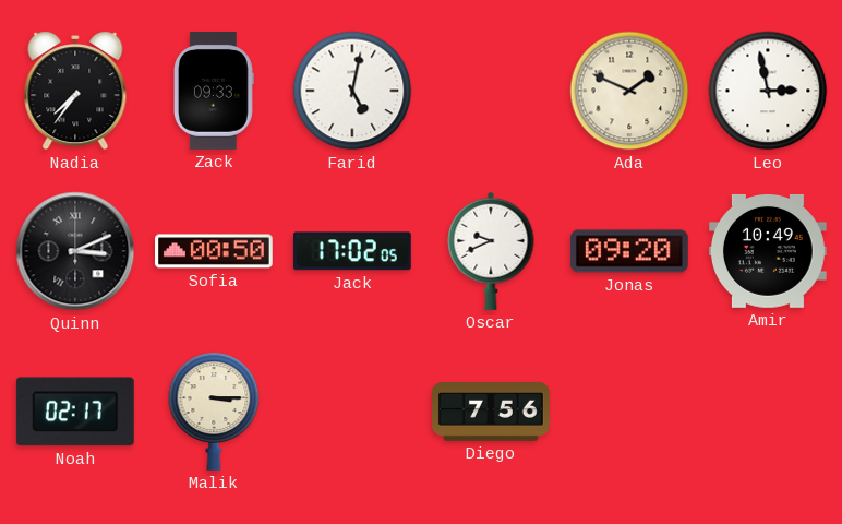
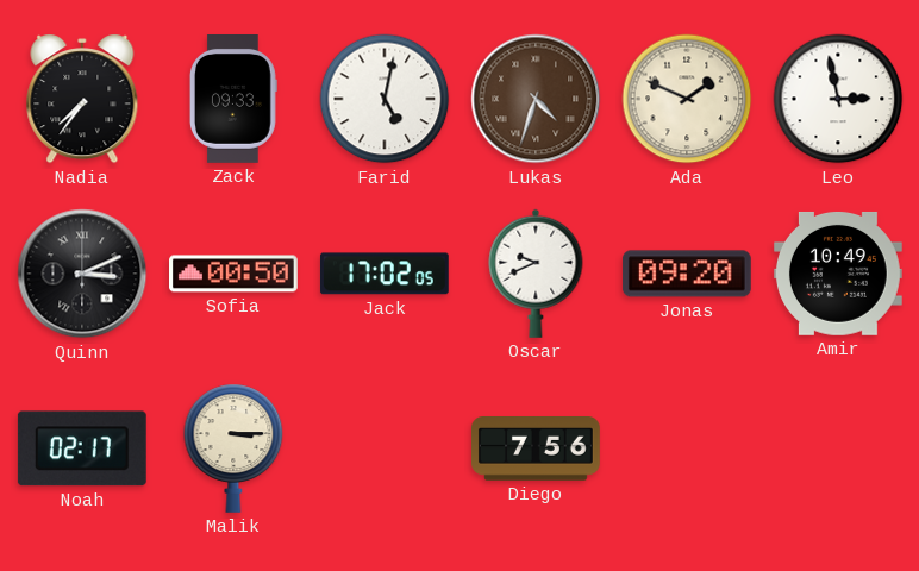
Lukas: none -> 4:33
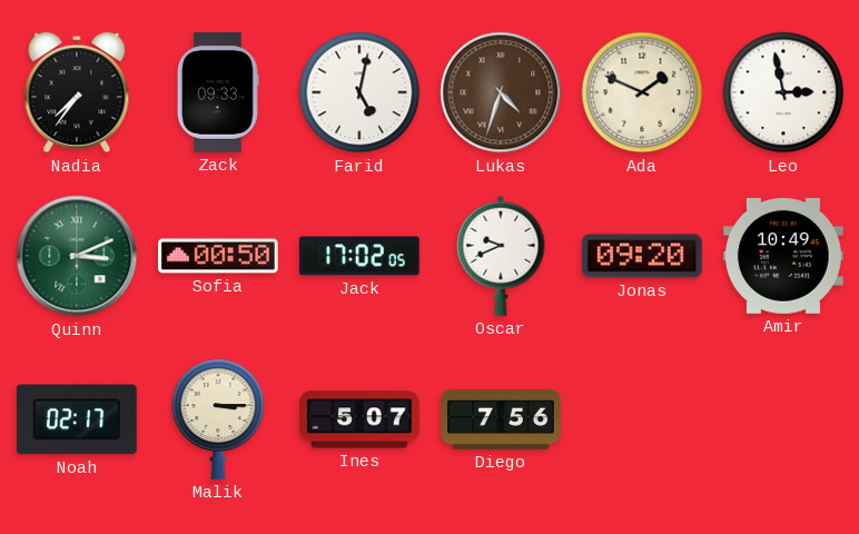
Quinn dial: black -> green
Ines: none -> 5:07
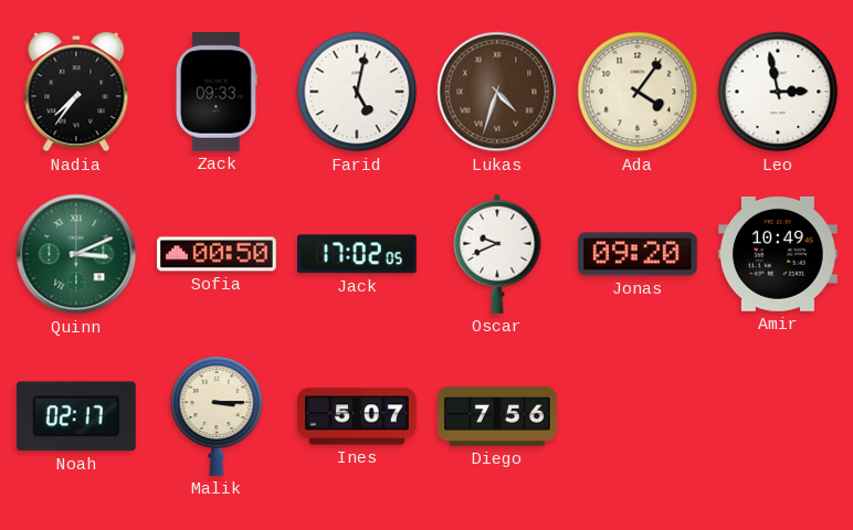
Ada: 1:49 -> 4:06
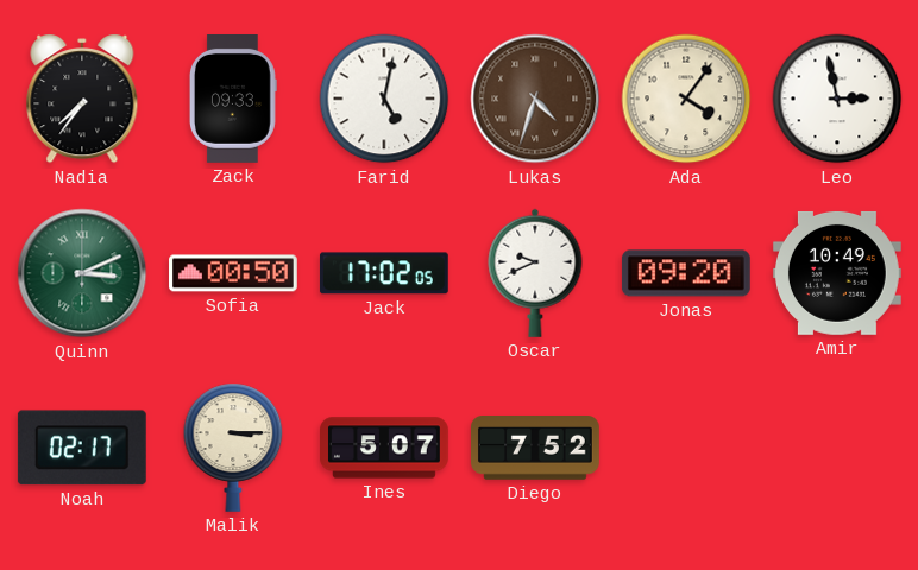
Diego: 7:56 -> 7:52
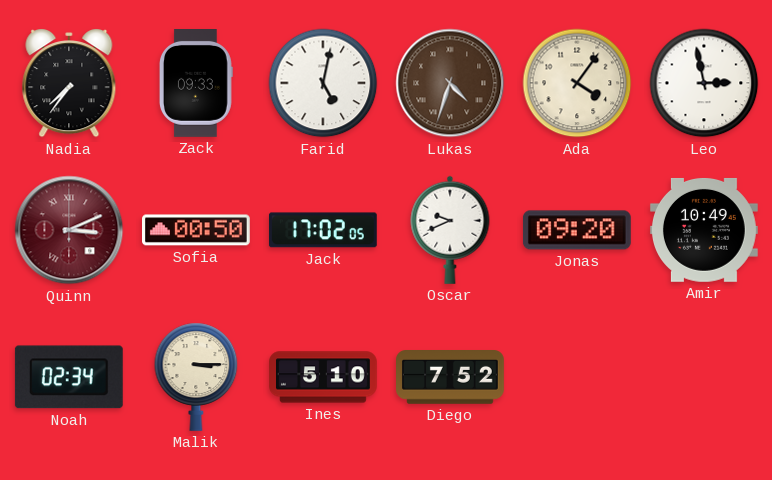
Quinn dial: green -> burgundy
Noah: 02:17 -> 02:34
Ines: 5:07 -> 5:10
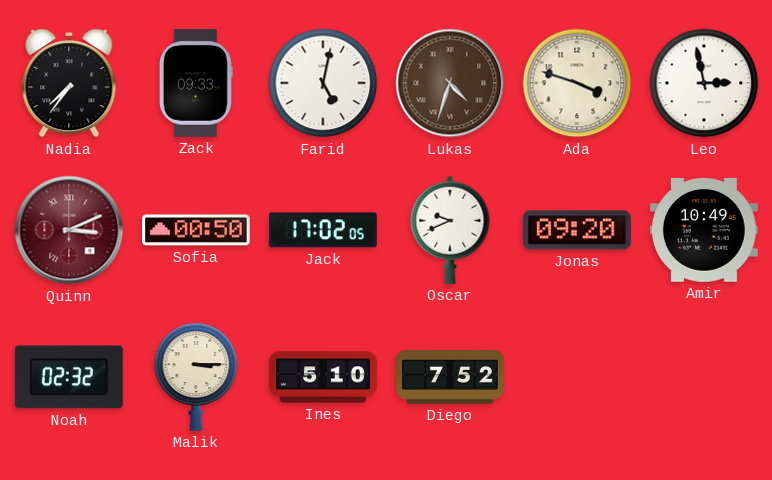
Ada: 4:06 -> 3:48
Noah: 02:34 -> 02:32
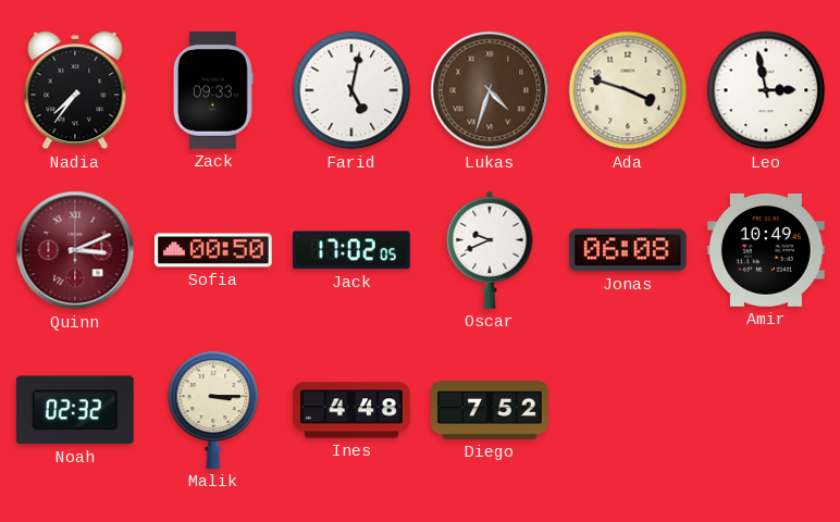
Jonas: 09:20 -> 06:08
Ines: 5:10 -> 4:48
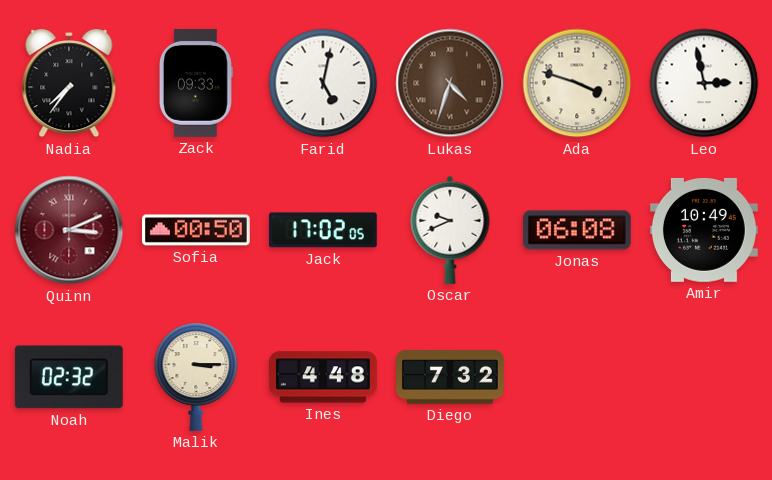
Diego: 7:52 -> 7:32
